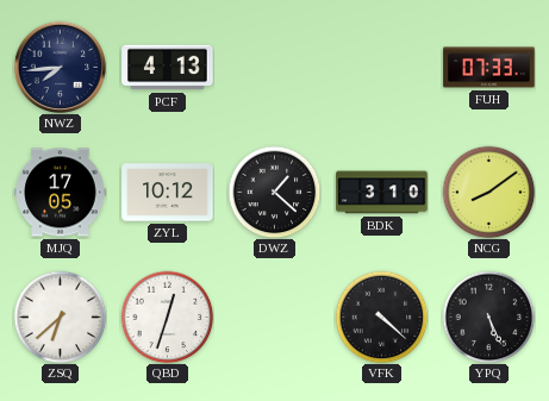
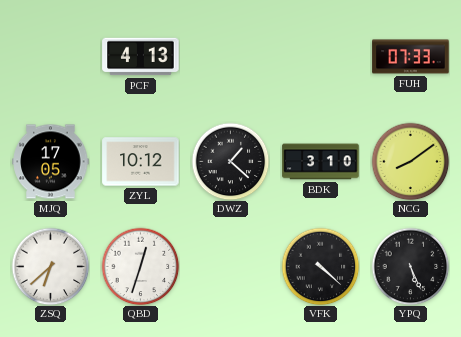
NWZ: 7:44 -> none
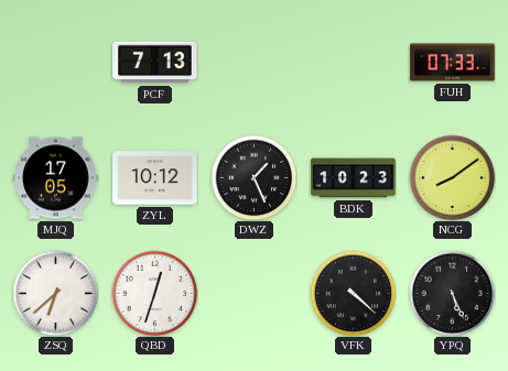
PCF: 4:13 -> 7:13
DWZ: 1:22 -> 1:26
BDK: 3:10 -> 10:23
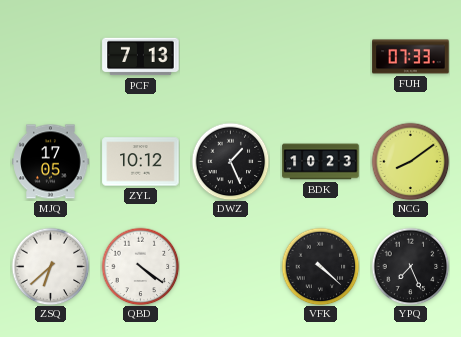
QBD: 12:33 -> 4:21
YPQ: 5:26 -> 7:26
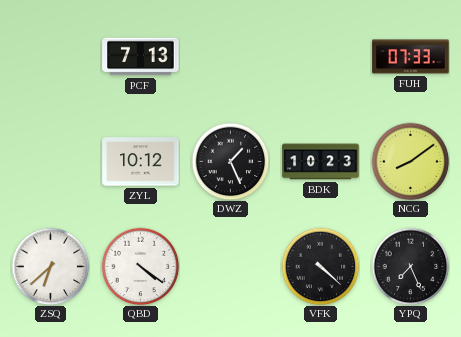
MJQ: 17:05 -> none
